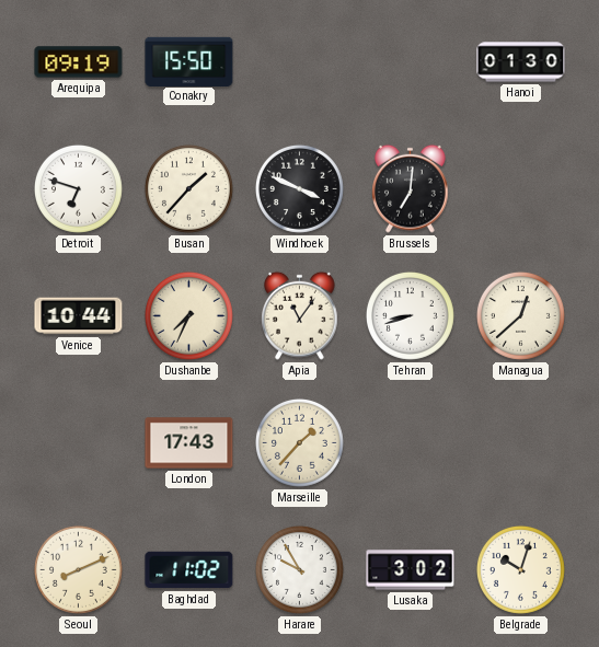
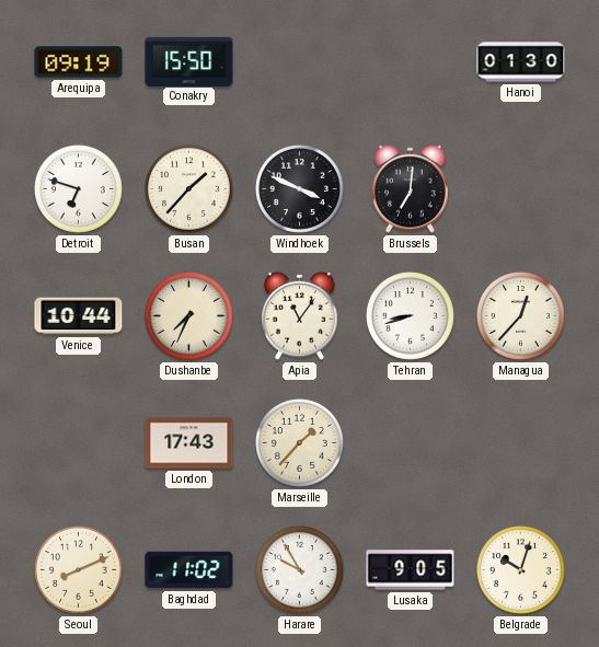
Managua: 12:38 -> 12:37
Lusaka: 3:02 -> 9:05
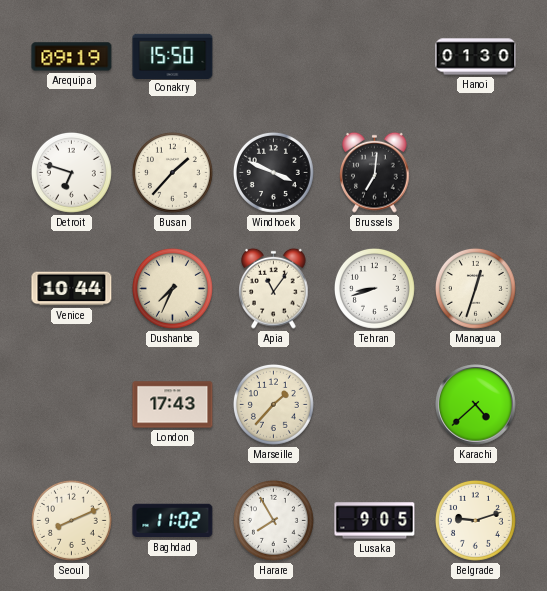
Managua: 12:37 -> 12:33
Karachi: none -> 4:38
Harare: 9:55 -> 7:55
Belgrade: 10:03 -> 9:12
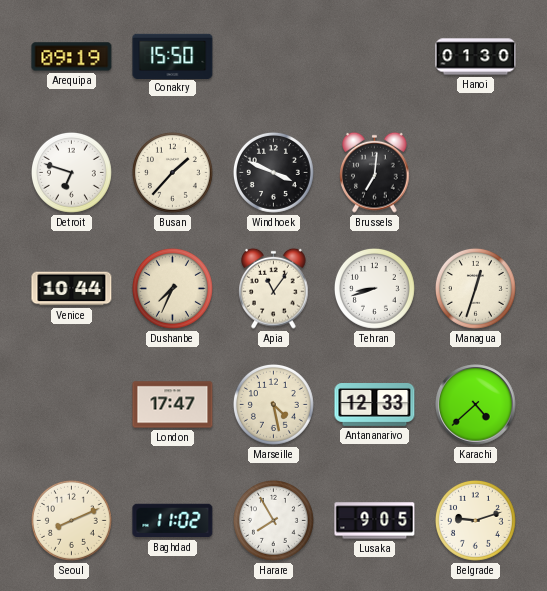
London: 17:43 -> 17:47
Marseille: 1:37 -> 4:28
Antananarivo: none -> 12:33
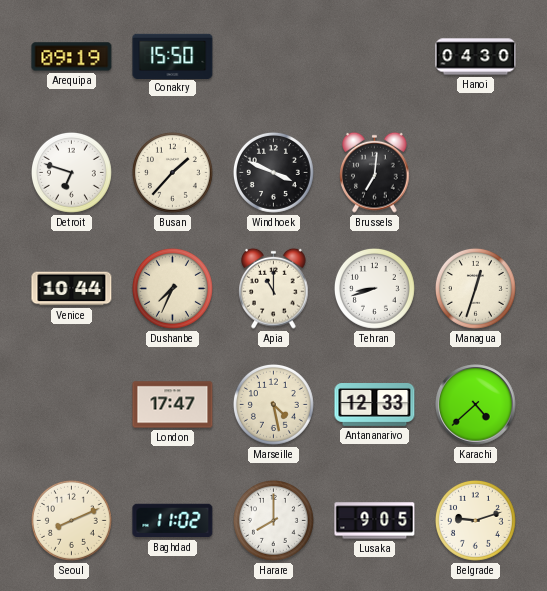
Hanoi: 01:30 -> 04:30
Apia: 11:06 -> 11:00
Harare: 7:55 -> 8:00
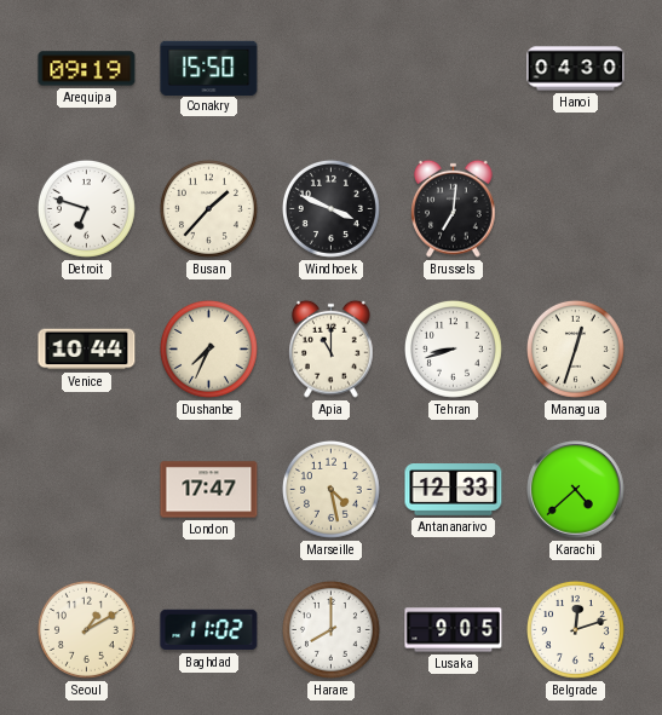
Seoul: 8:11 -> 1:10
Belgrade: 9:12 -> 12:12
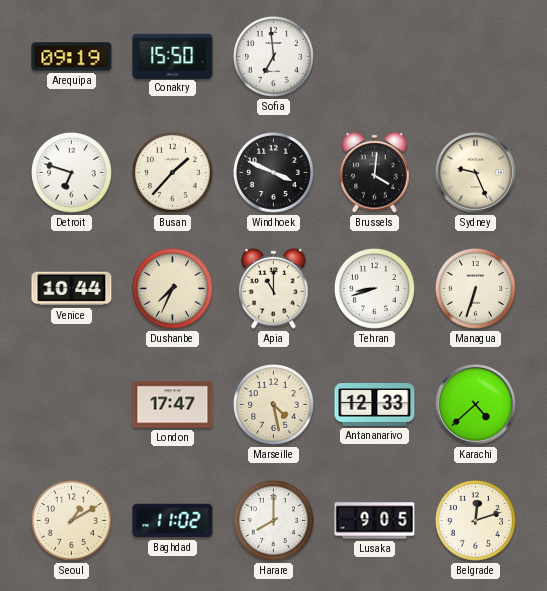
Sofia: none -> 6:59
Hanoi: 04:30 -> none
Brussels: 7:01 -> 4:01
Sydney: none -> 9:26
Managua: 12:33 -> 6:33
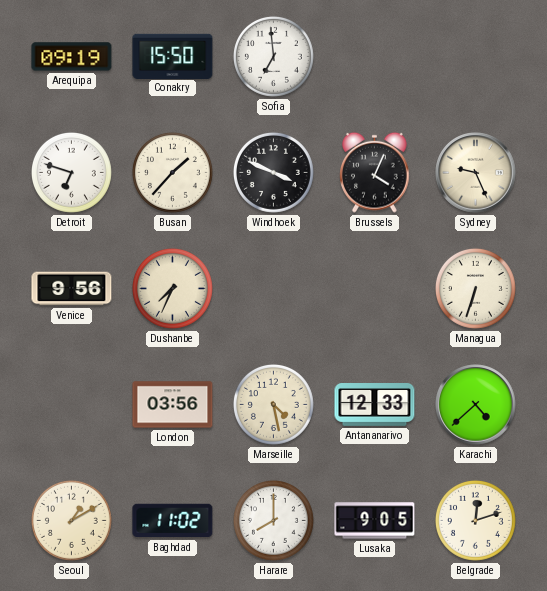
Brussels: 4:01 -> 4:04
Venice: 10:44 -> 9:56
Apia: 11:00 -> none
Tehran: 8:42 -> none
London: 17:47 -> 03:56
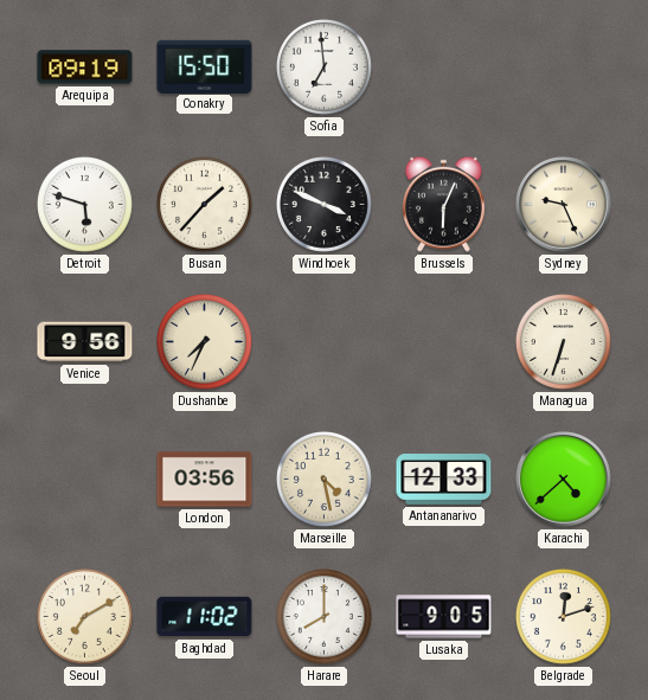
Detroit: 6:48 -> 5:48
Brussels: 4:04 -> 6:04
Seoul: 1:10 -> 7:10
